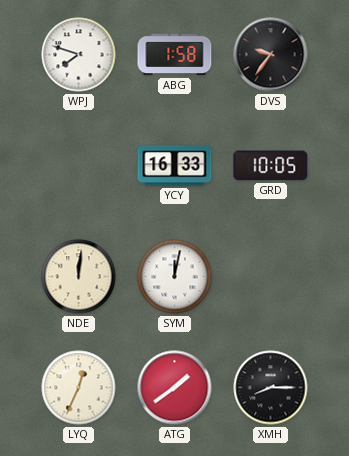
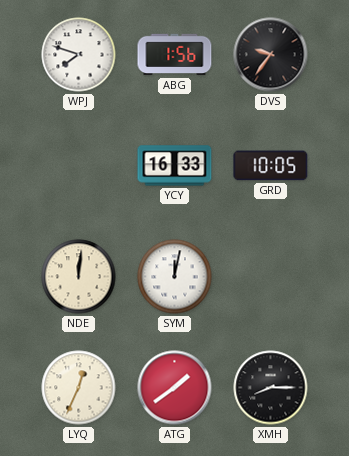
ABG: 1:58 -> 1:56
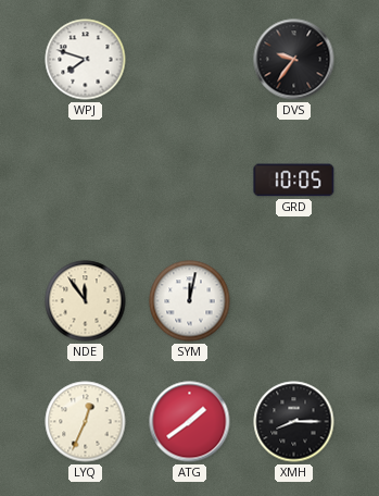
ABG: 1:56 -> none
YCY: 16:33 -> none
NDE: 12:01 -> 11:54
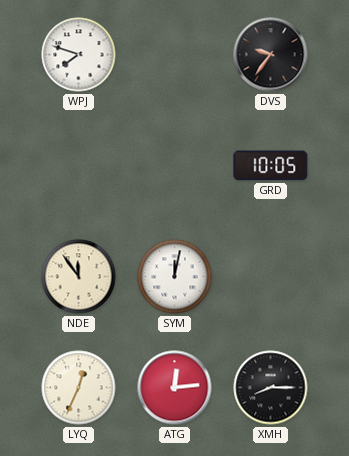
ATG: 1:39 -> 12:14
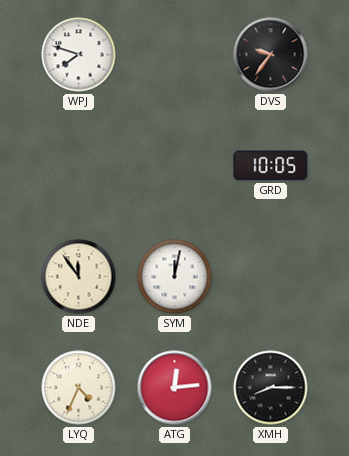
LYQ: 12:34 -> 4:34
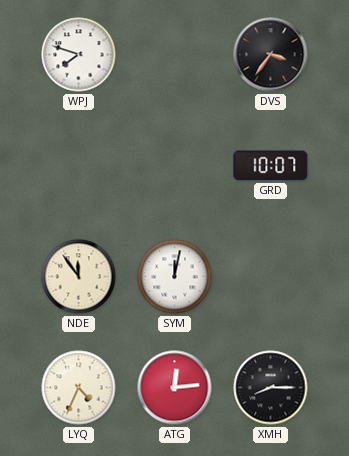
DVS: 9:36 -> 3:36
GRD: 10:05 -> 10:07
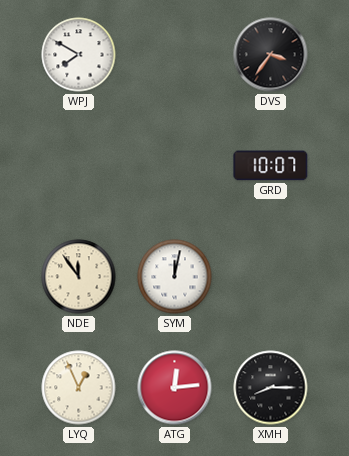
WPJ: 7:48 -> 7:50
LYQ: 4:34 -> 12:56
